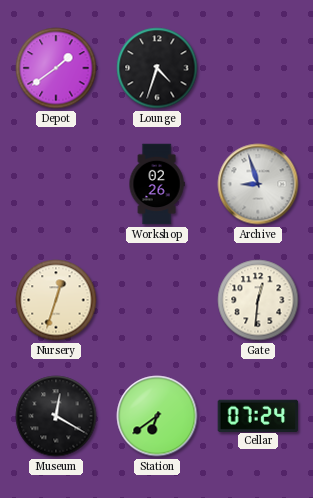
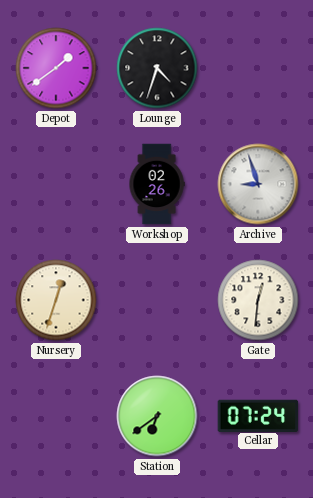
Museum: 12:20 -> none
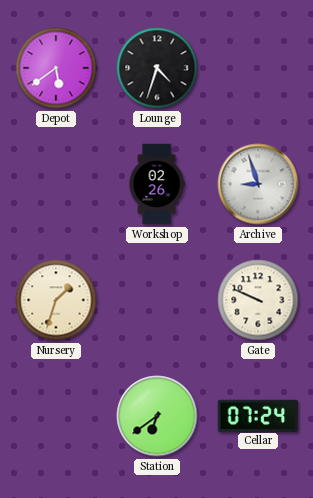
Depot: 1:39 -> 5:39
Nursery: 12:33 -> 1:33
Gate: 12:31 -> 9:49
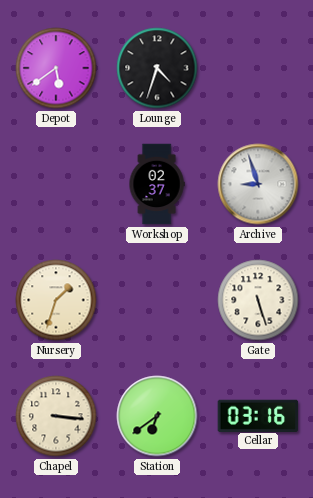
Workshop: 02:26 -> 02:37
Gate: 9:49 -> 5:27
Chapel: none -> 3:16
Cellar: 07:24 -> 03:16
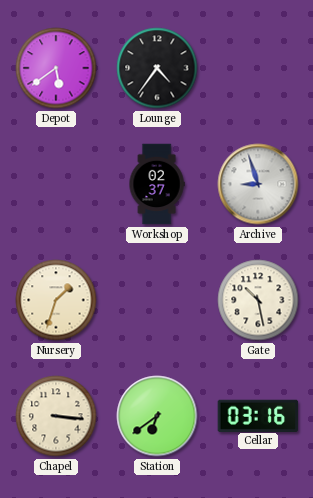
Lounge: 4:33 -> 4:36
Gate: 5:27 -> 10:28
